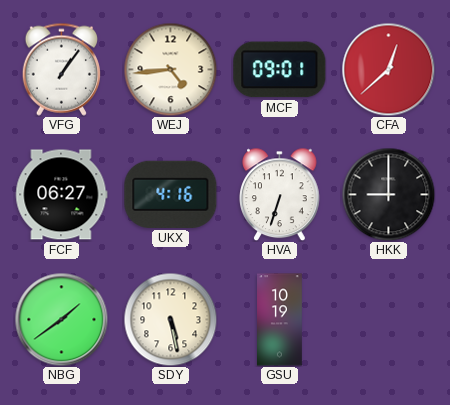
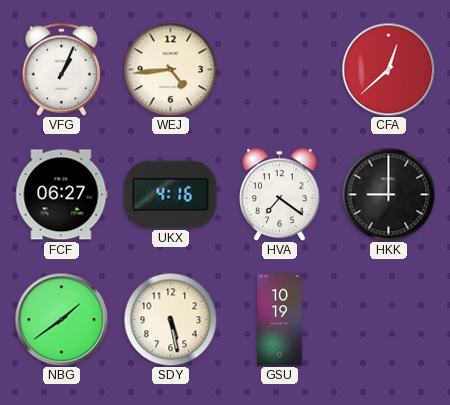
VFG: 1:06 -> 1:04
MCF: 09:01 -> none
HVA: 6:33 -> 7:21
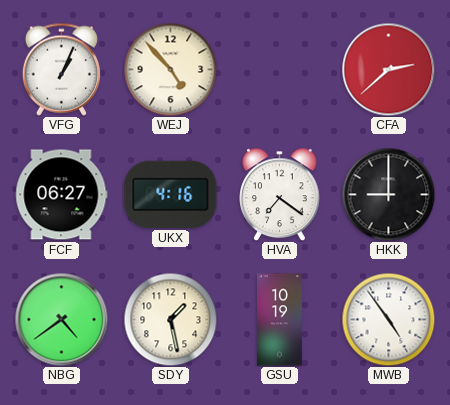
WEJ: 4:44 -> 4:53
CFA: 12:38 -> 2:38
NBG: 1:39 -> 4:39
SDY: 5:28 -> 1:28
MWB: none -> 4:54
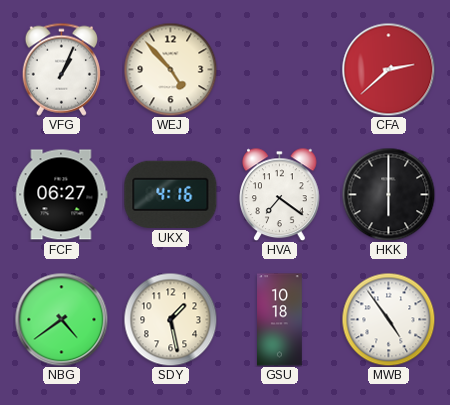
HKK: 9:00 -> 6:00
GSU: 10:19 -> 10:18
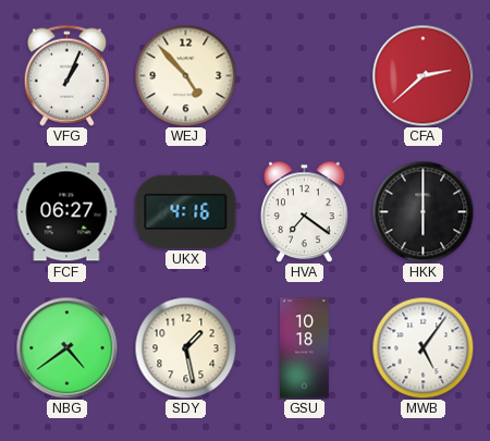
MWB: 4:54 -> 5:06
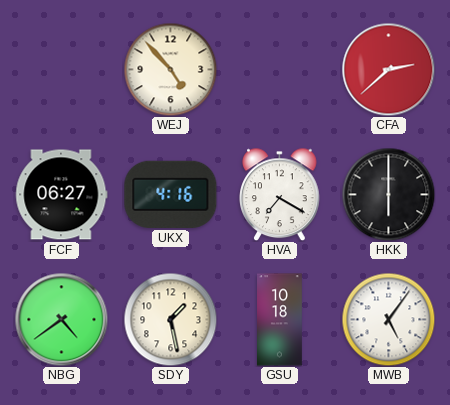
VFG: 1:04 -> none
HVA: 7:21 -> 7:20
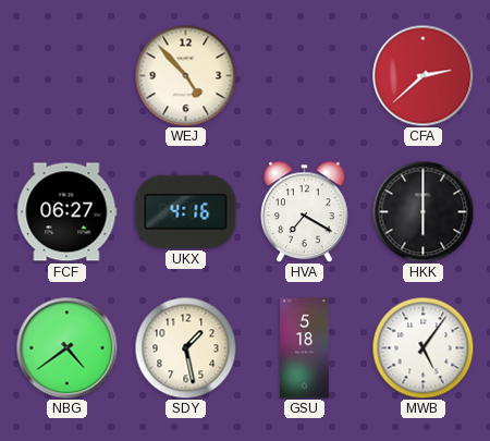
GSU: 10:18 -> 5:18
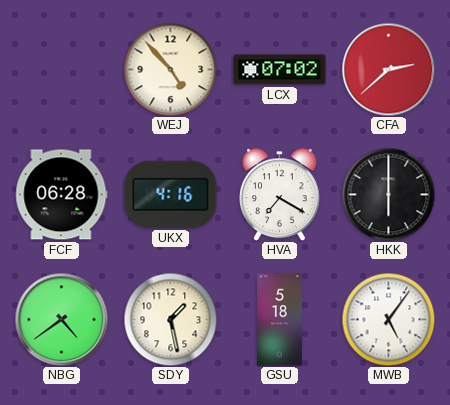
LCX: none -> 07:02
FCF: 06:27 -> 06:28
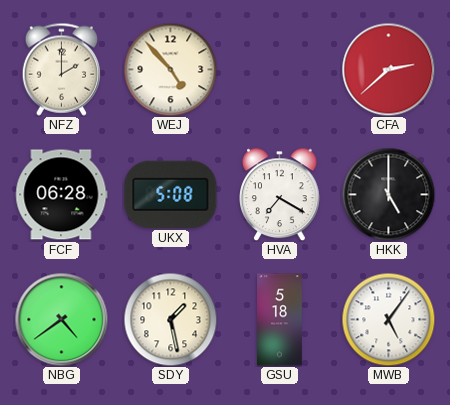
NFZ: none -> 2:00
LCX: 07:02 -> none
UKX: 4:16 -> 5:08
HKK: 6:00 -> 5:00
